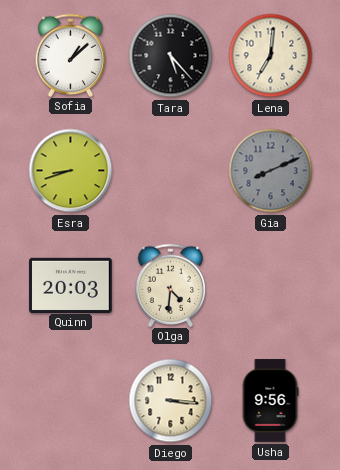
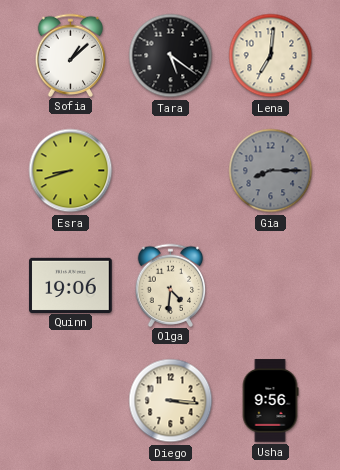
Tara: 5:23 -> 5:21
Gia: 8:11 -> 8:15
Quinn: 20:03 -> 19:06
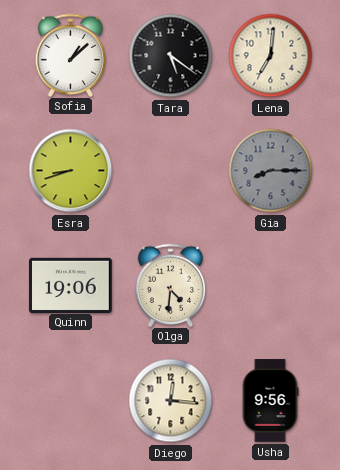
Diego: 3:16 -> 12:16
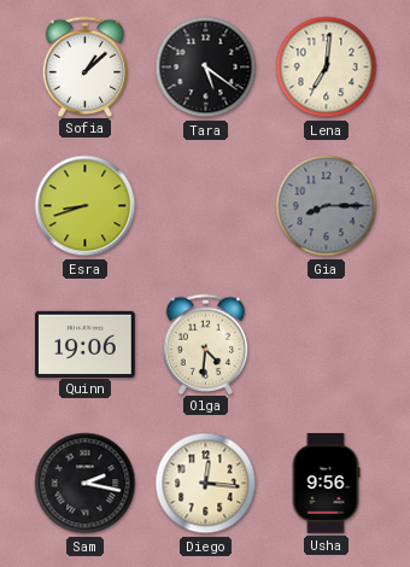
Sam: none -> 2:17
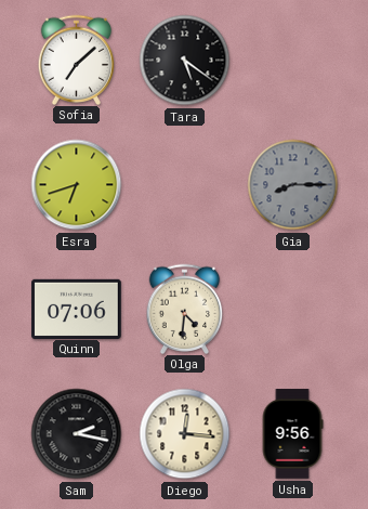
Sofia: 1:08 -> 7:08
Lena: 7:01 -> none
Esra: 8:42 -> 6:42
Quinn: 19:06 -> 07:06
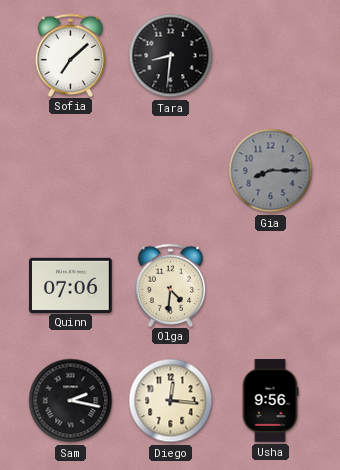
Tara: 5:21 -> 8:31
Esra: 6:42 -> none
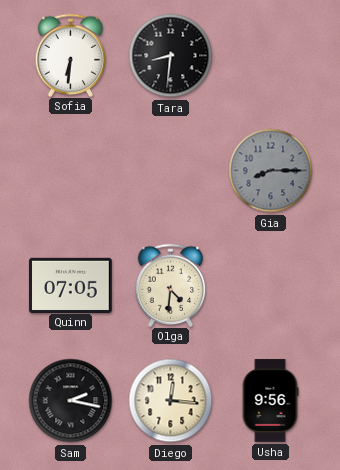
Sofia: 7:08 -> 6:31
Quinn: 07:06 -> 07:05
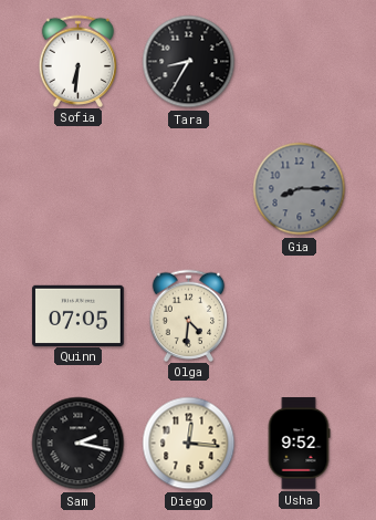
Tara: 8:31 -> 8:35
Usha: 9:56 -> 9:52
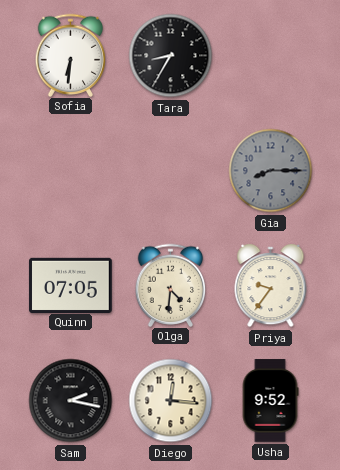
Priya: none -> 9:36
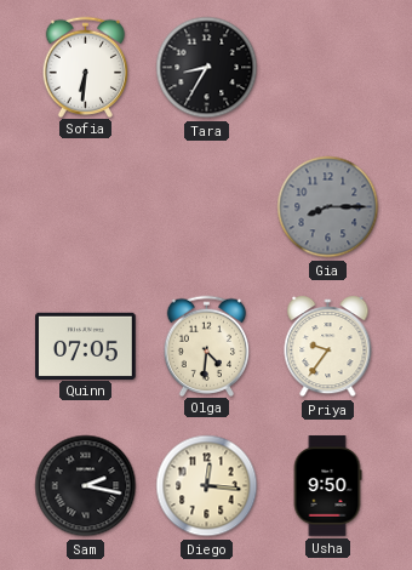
Usha: 9:52 -> 9:50
